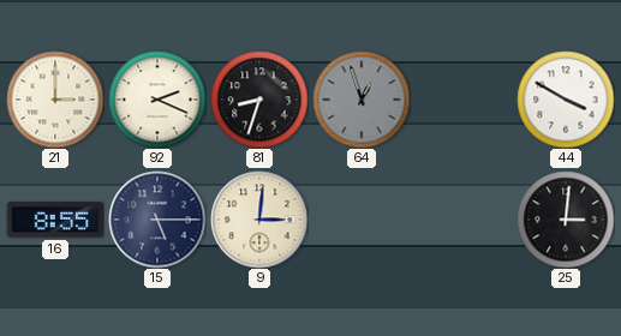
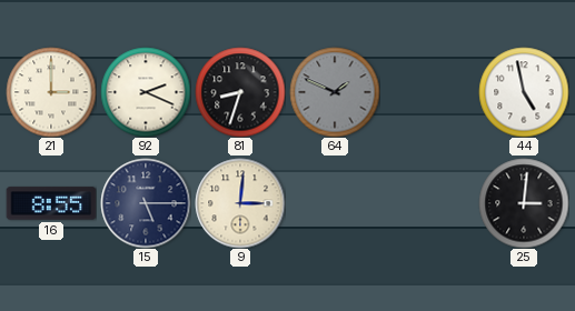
64: 12:57 -> 1:49
44: 3:50 -> 4:58
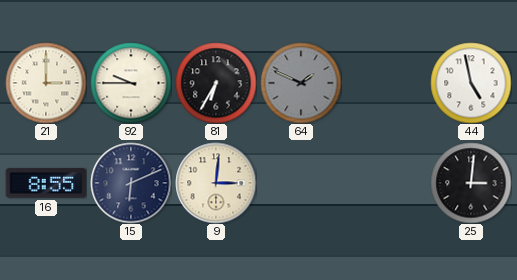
92: 2:19 -> 9:45
81: 8:33 -> 6:35
15: 5:15 -> 6:11
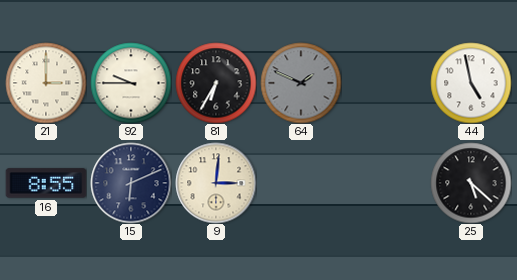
25: 3:01 -> 5:22
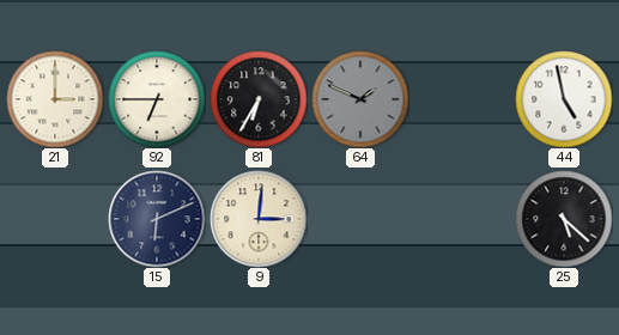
92: 9:45 -> 6:45
16: 8:55 -> none
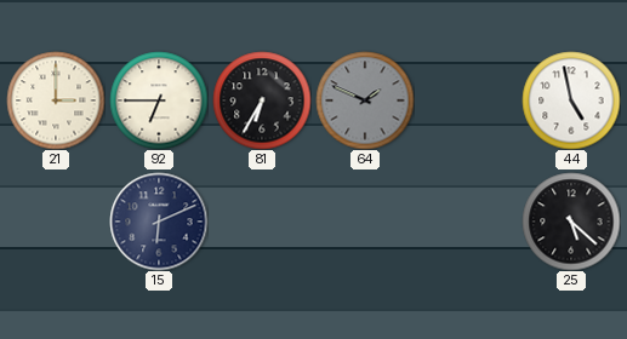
9: 3:01 -> none
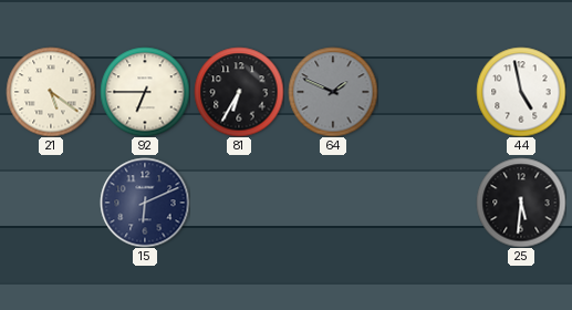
21: 3:00 -> 5:21
25: 5:22 -> 5:31
